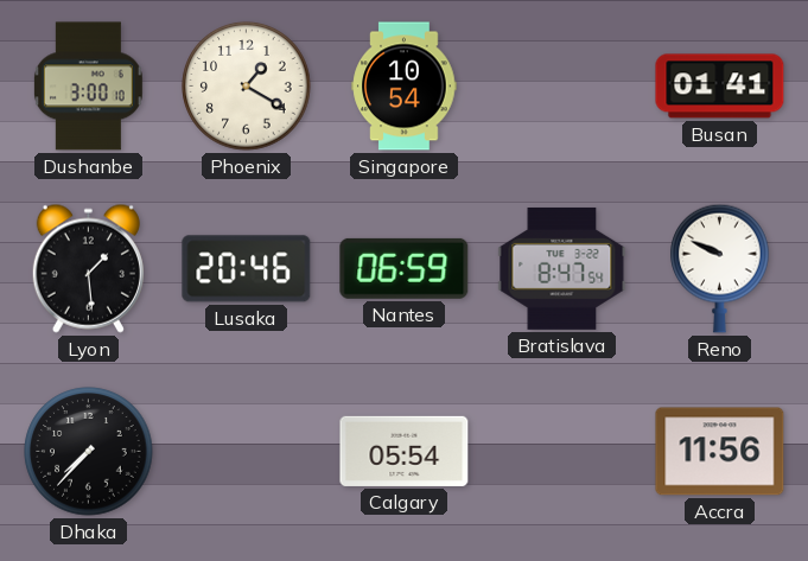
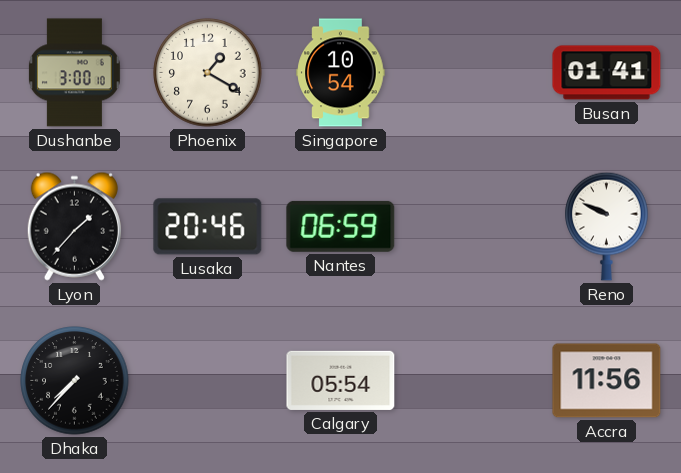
Lyon: 1:29 -> 1:37
Bratislava: 8:47 -> none
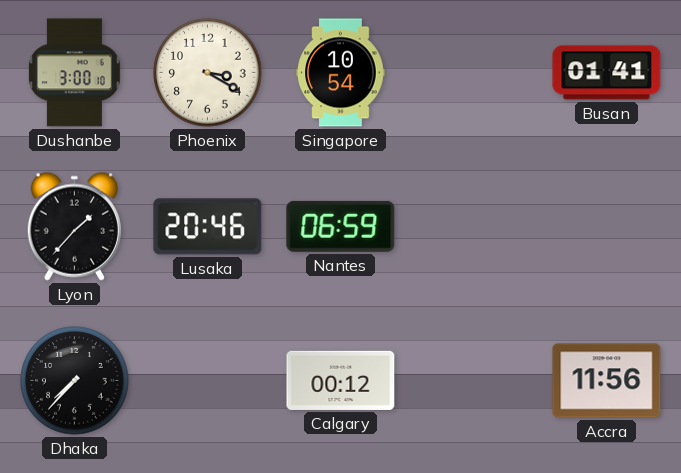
Phoenix: 1:20 -> 3:20
Reno: 9:49 -> none
Calgary: 05:54 -> 00:12
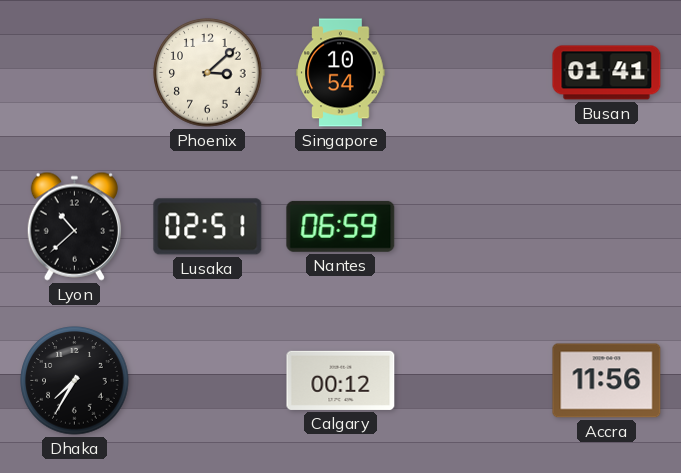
Dushanbe: 3:00 -> none
Phoenix: 3:20 -> 3:08
Lyon: 1:37 -> 10:38
Lusaka: 20:46 -> 02:51
Dhaka: 7:37 -> 7:35
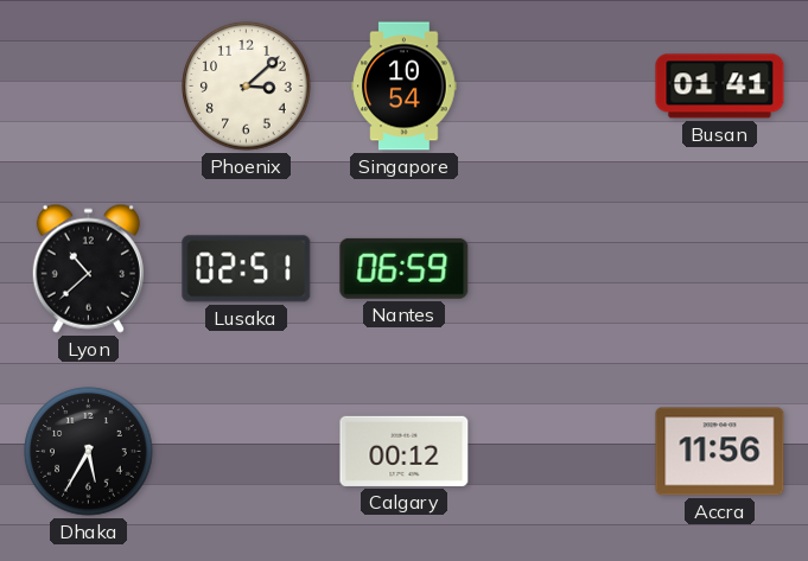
Dhaka: 7:35 -> 5:35
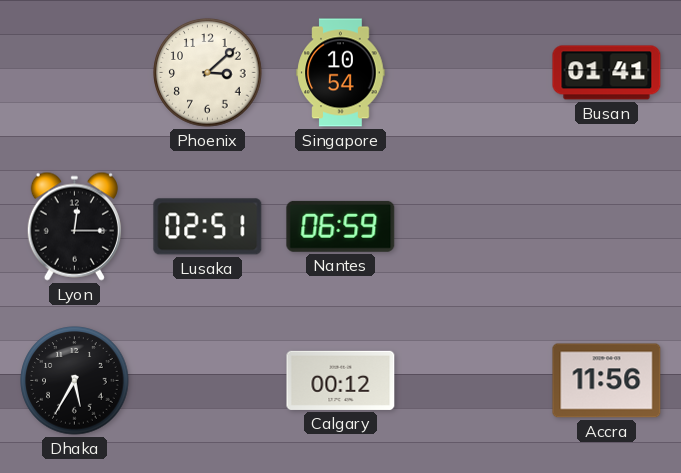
Lyon: 10:38 -> 12:15
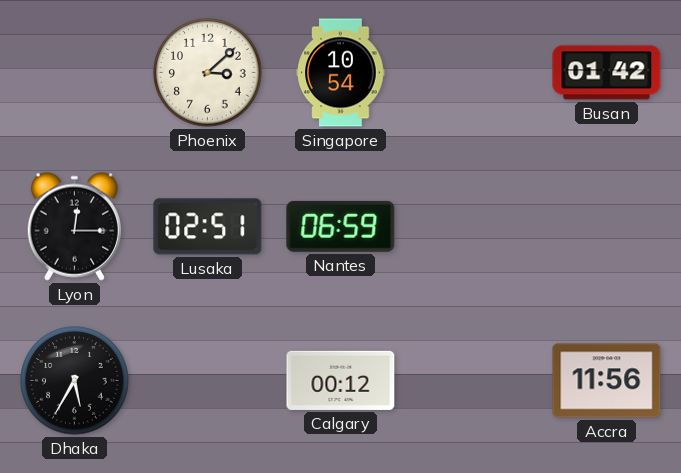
Busan: 01:41 -> 01:42
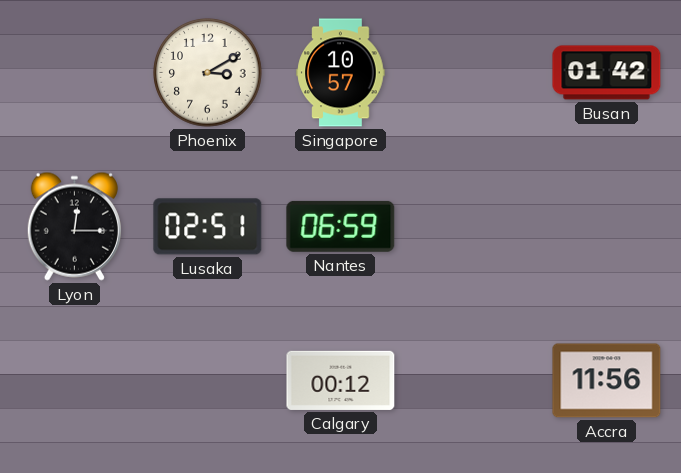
Phoenix: 3:08 -> 3:10
Singapore: 10:54 -> 10:57
Dhaka: 5:35 -> none
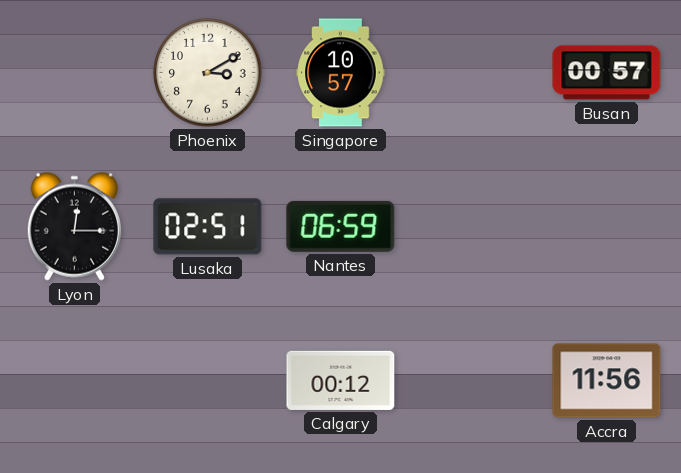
Busan: 01:42 -> 00:57
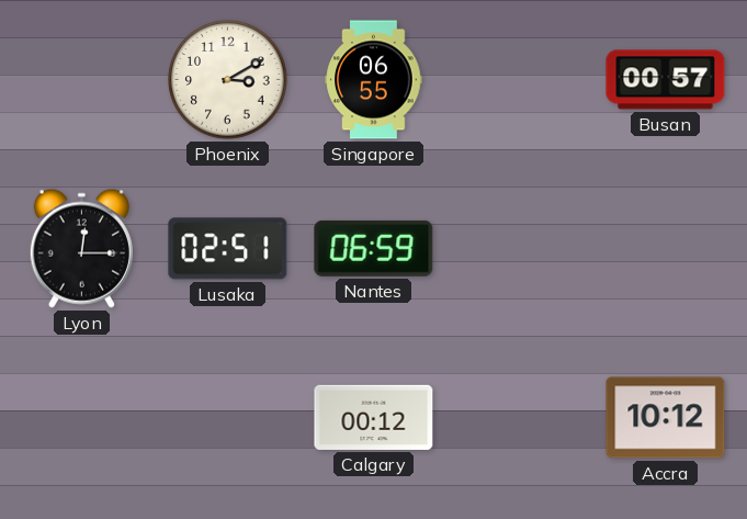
Singapore: 10:57 -> 06:55
Accra: 11:56 -> 10:12
